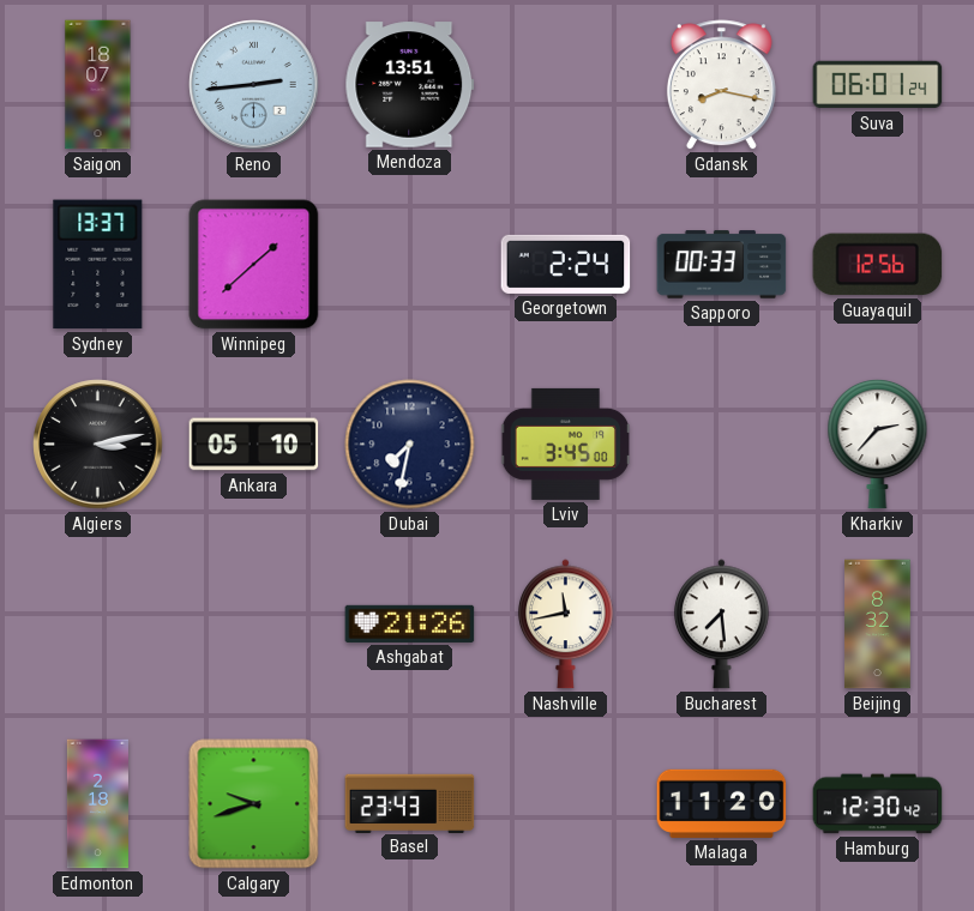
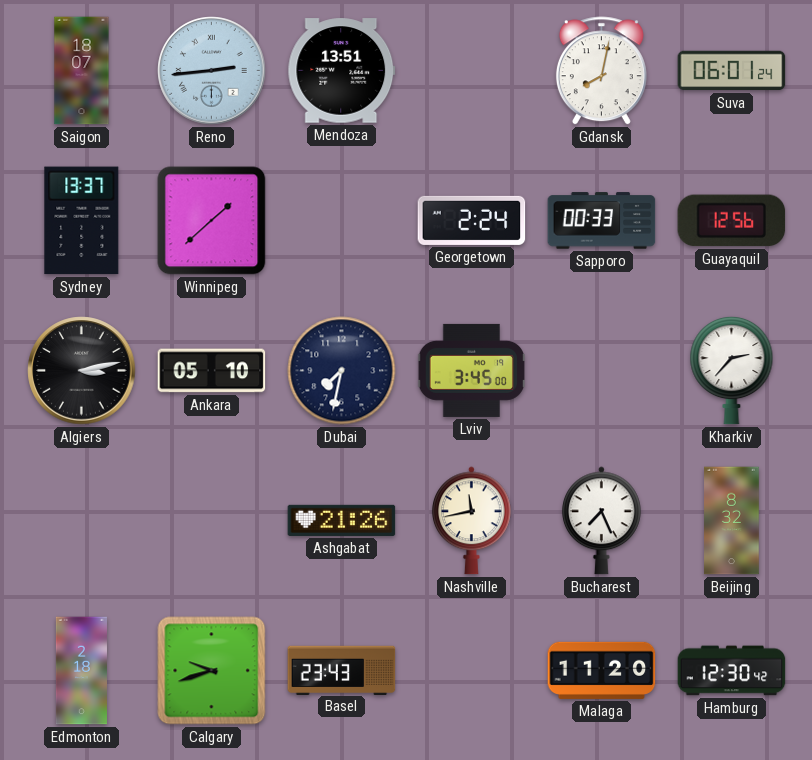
Gdansk: 8:17 -> 8:02
Bucharest: 7:29 -> 7:26
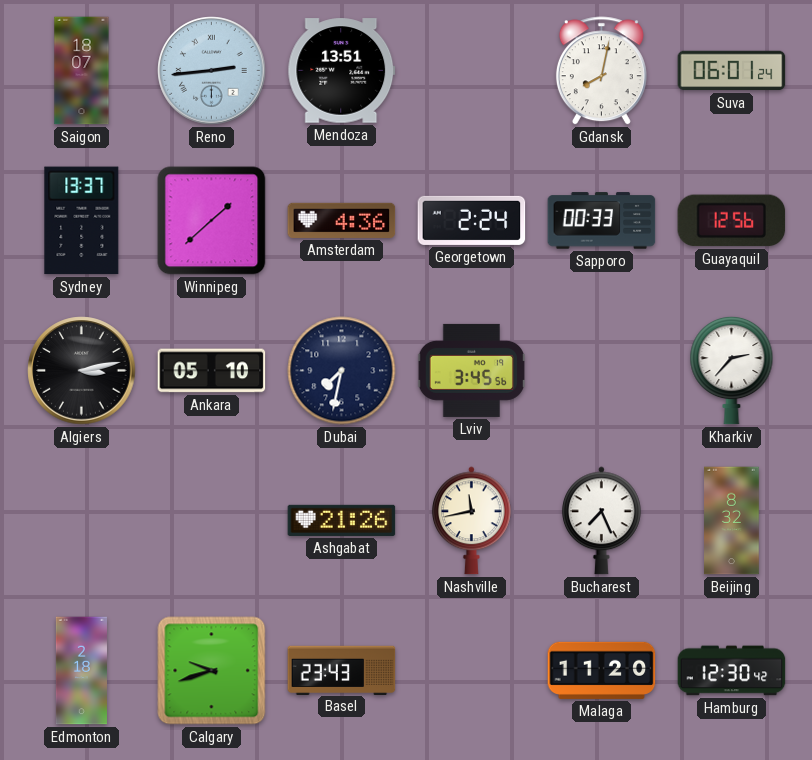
Amsterdam: none -> 4:36
Lviv: 3:45:00 -> 3:45:56
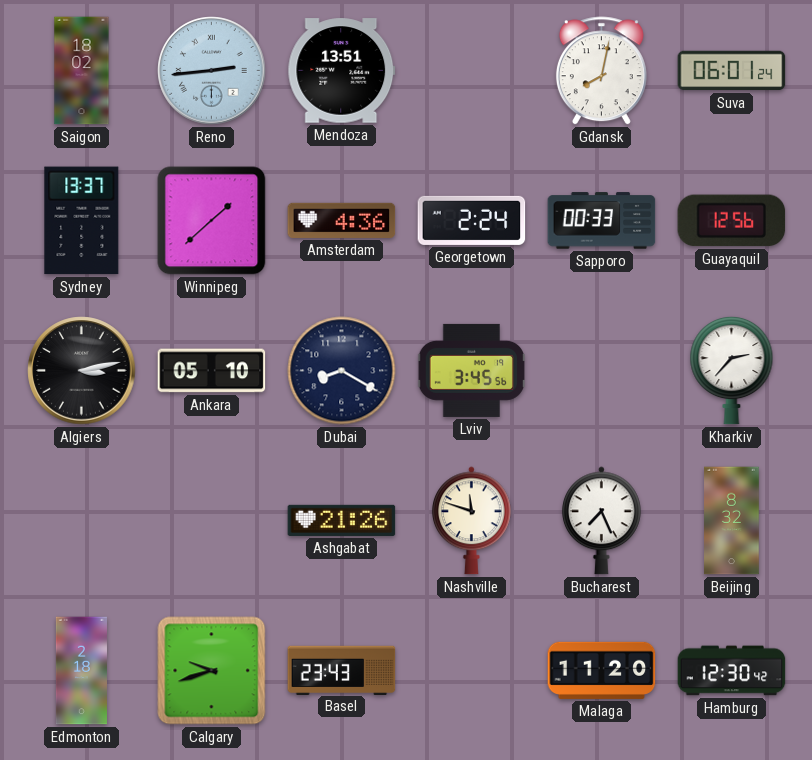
Saigon: 18:07 -> 18:02
Dubai: 7:32 -> 8:20
Nashville: 11:43 -> 11:48
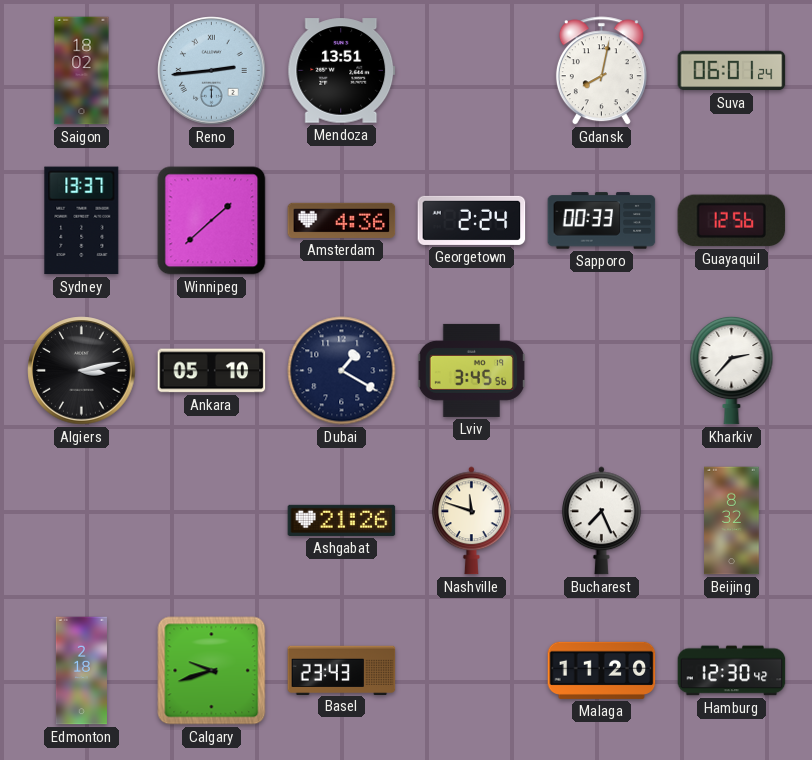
Dubai: 8:20 -> 1:20
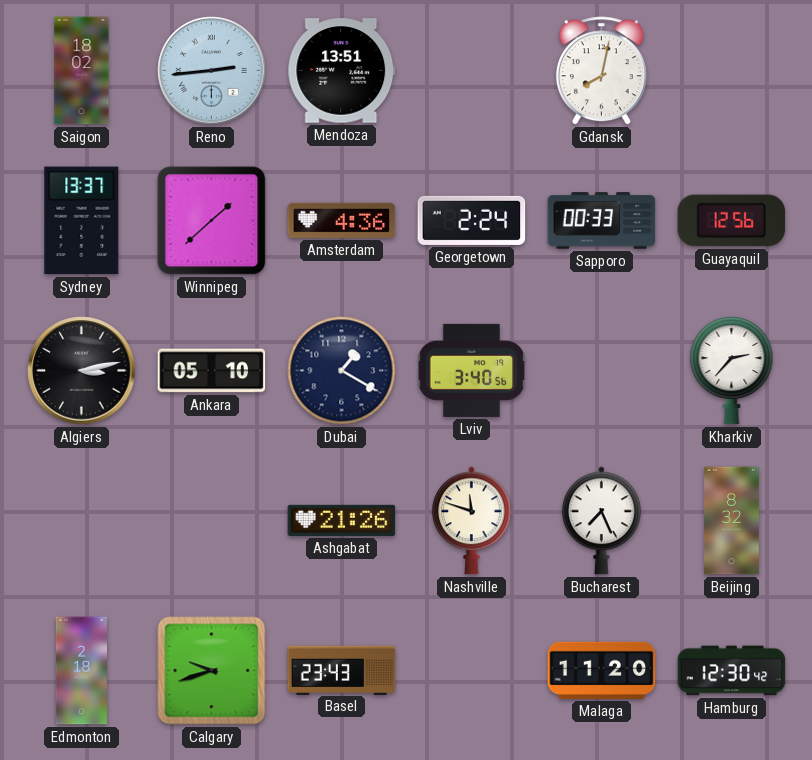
Suva: 06:01 -> none
Lviv: 3:45 -> 3:40
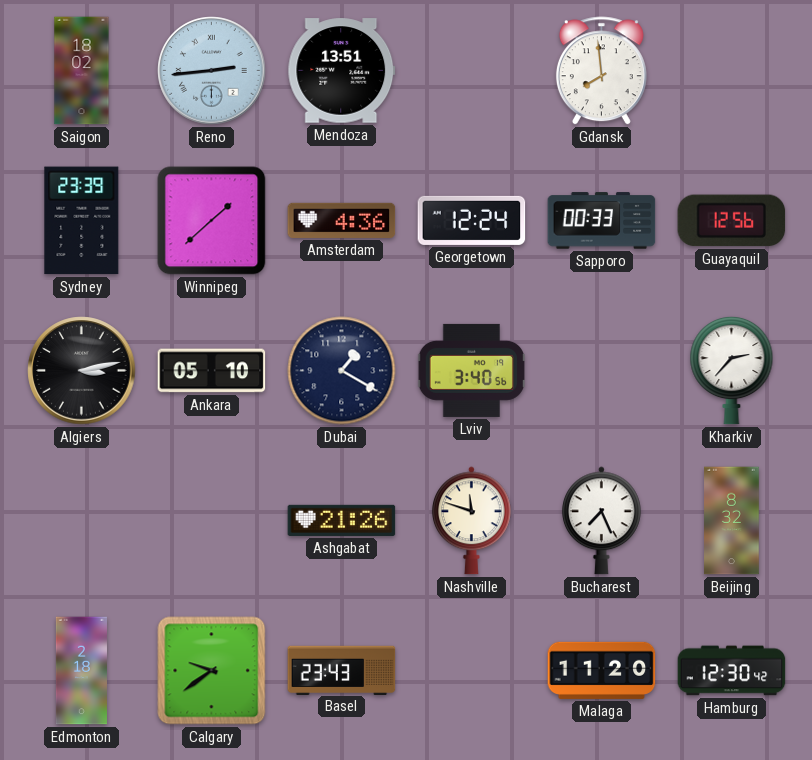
Gdansk: 8:02 -> 7:59
Sydney: 13:37 -> 23:39
Georgetown: 2:24 -> 12:24
Calgary: 9:42 -> 9:39
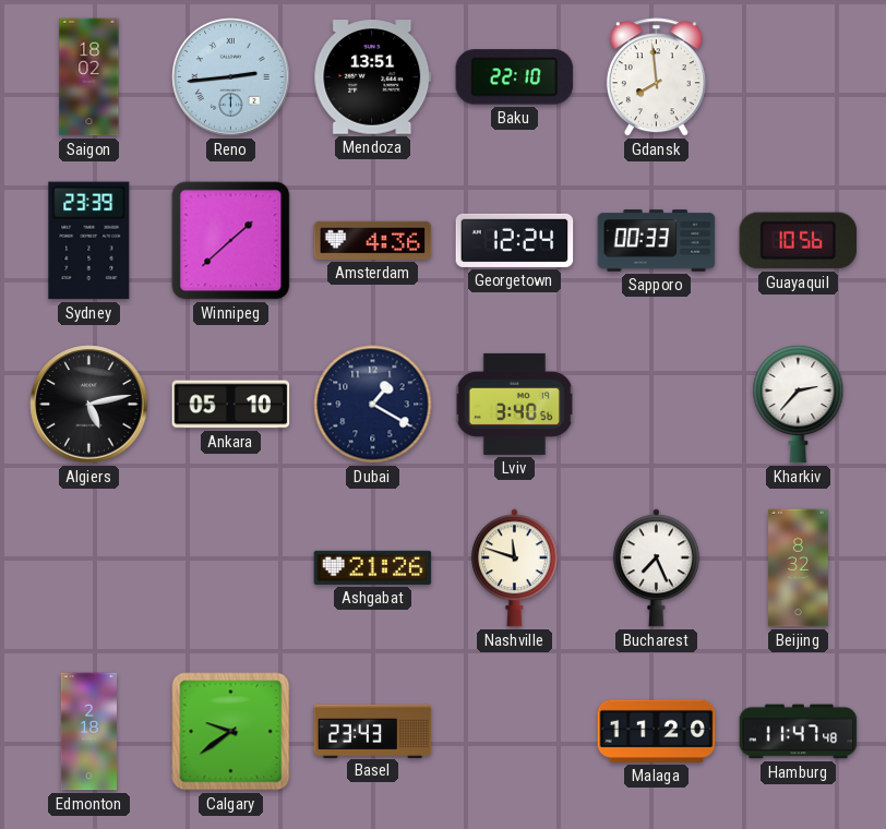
Baku: none -> 22:10
Guayaquil: 12:56 -> 10:56
Algiers: 3:13 -> 5:13
Hamburg: 12:30 -> 11:47
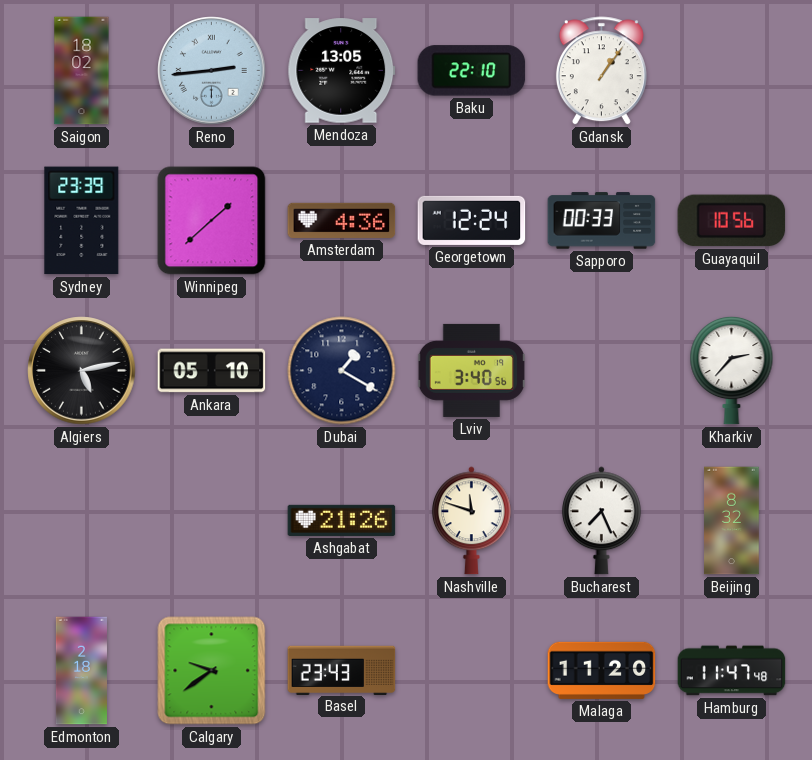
Mendoza: 13:51 -> 13:05
Gdansk: 7:59 -> 1:06
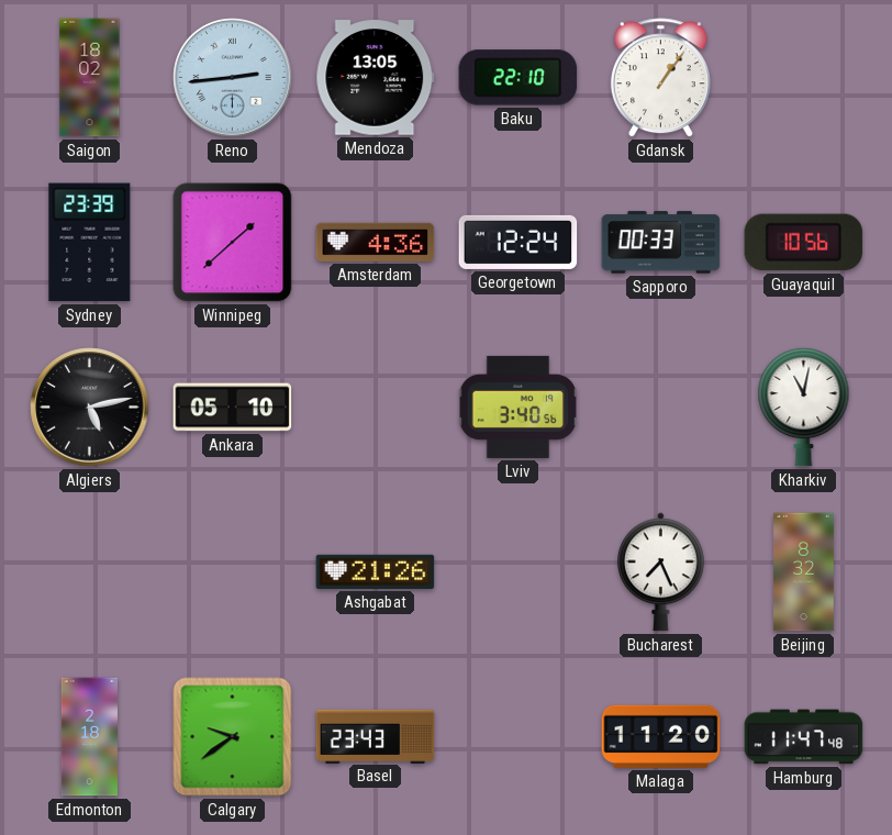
Dubai: 1:20 -> none
Kharkiv: 2:37 -> 11:02
Nashville: 11:48 -> none
